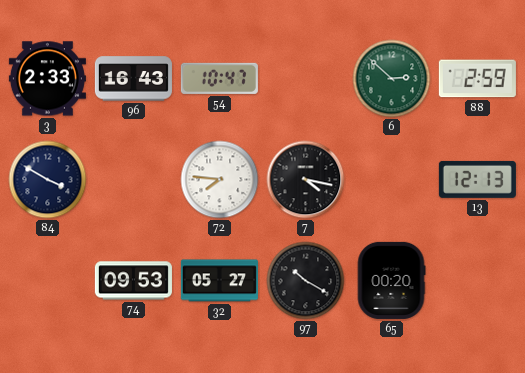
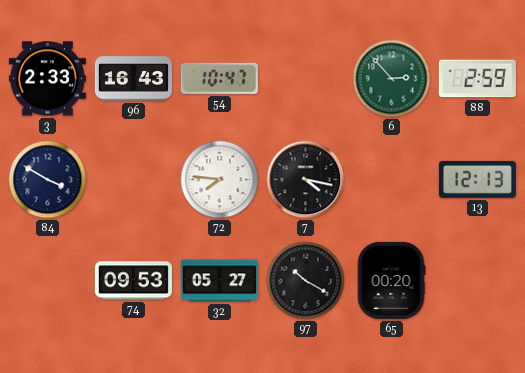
6: 2:52 -> 2:53
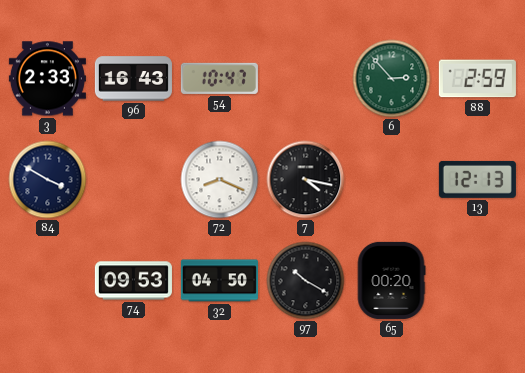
72: 7:46 -> 8:19
32: 05:27 -> 04:50
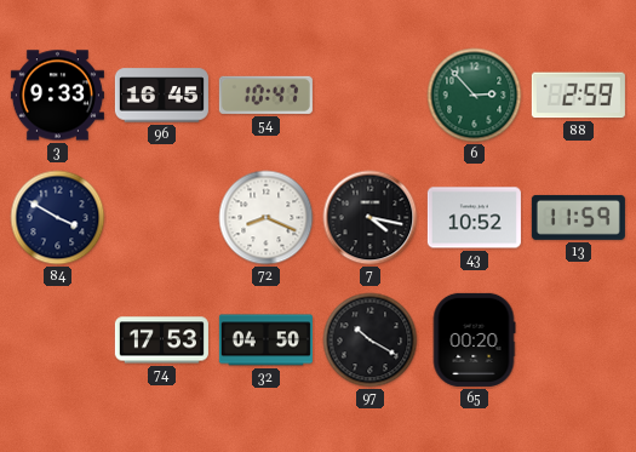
3: 2:33 -> 9:33
96: 16:43 -> 16:45
43: none -> 10:52
13: 12:13 -> 11:59
74: 09:53 -> 17:53
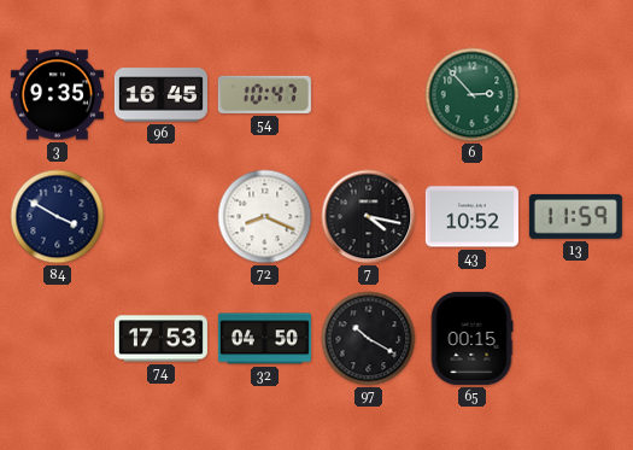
3: 9:33 -> 9:35
88: 2:59 -> none
65: 00:20 -> 00:15
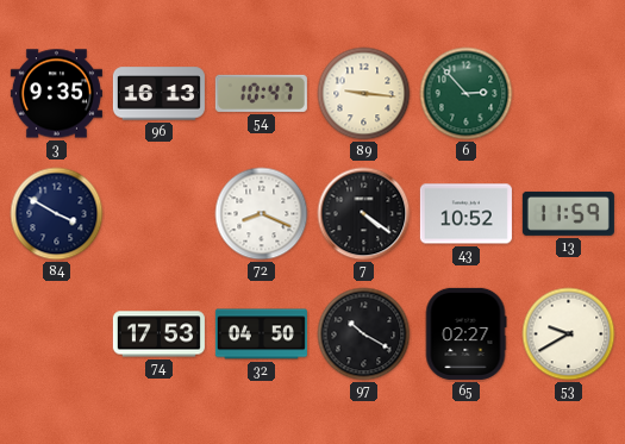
96: 16:45 -> 16:13
89: none -> 9:16
7: 4:17 -> 4:21
65: 00:15 -> 02:27
53: none -> 9:40
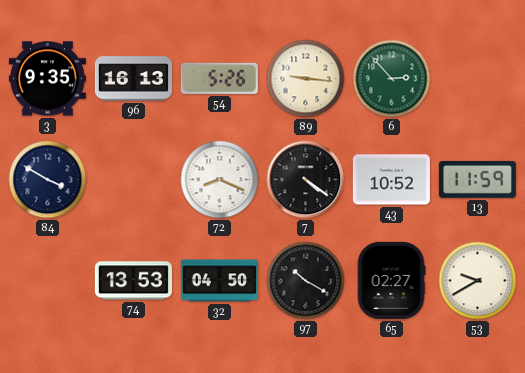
54: 10:47 -> 5:26
74: 17:53 -> 13:53
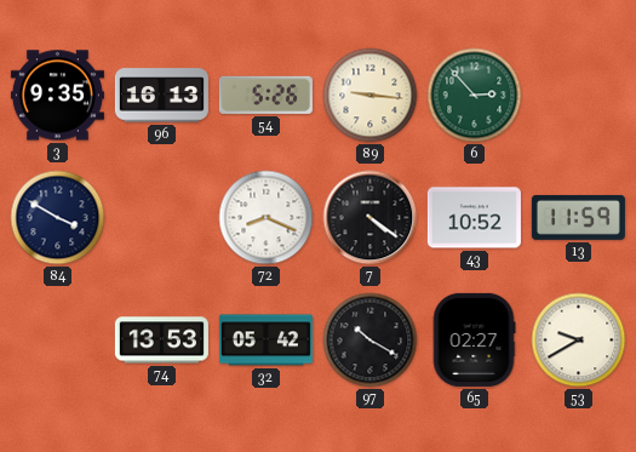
32: 04:50 -> 05:42
